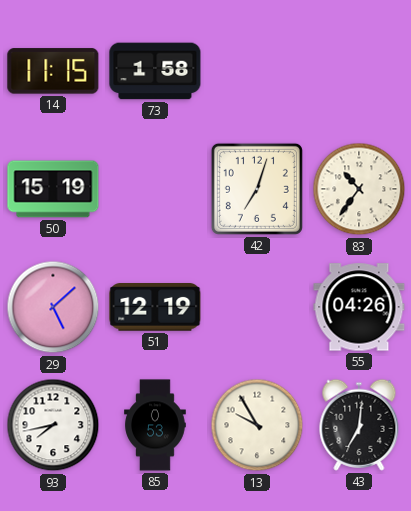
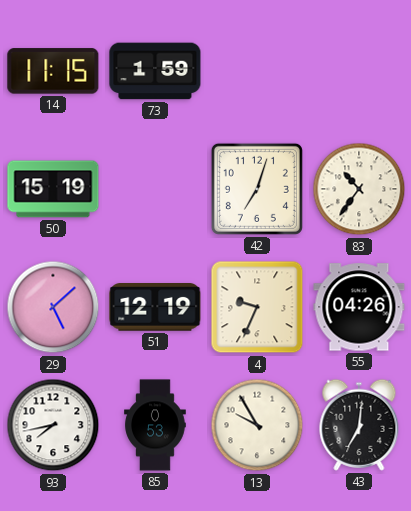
73: 1:58 -> 1:59
4: none -> 9:34
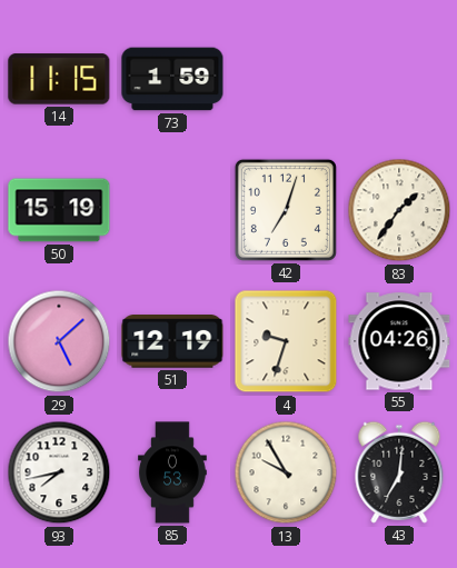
83: 10:36 -> 1:36
4: 9:34 -> 9:33
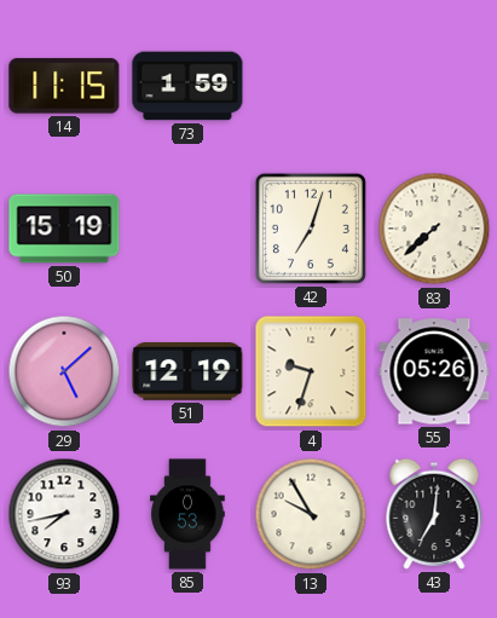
83: 1:36 -> 7:38
55: 04:26 -> 05:26
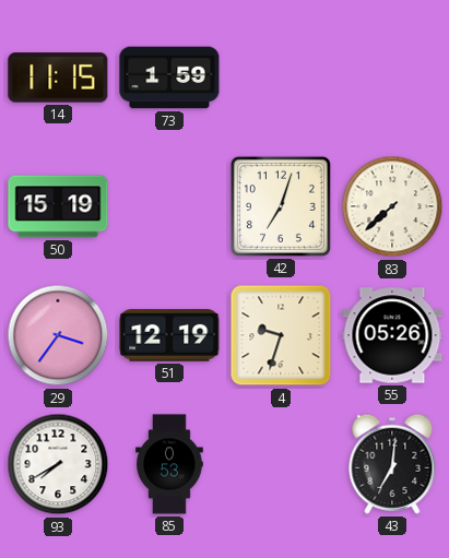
29: 5:08 -> 3:36
93: 7:43 -> 7:40
13: 9:55 -> none
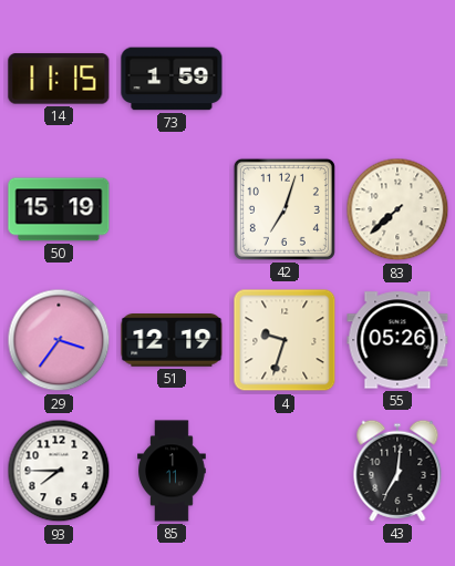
93: 7:40 -> 7:45
85: 0:53 -> 1:11
